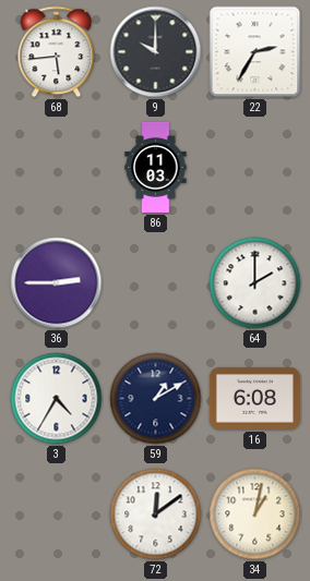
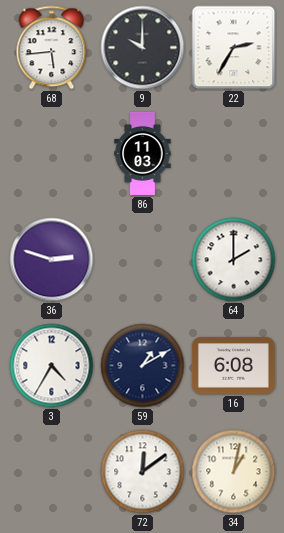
36: 2:45 -> 2:48
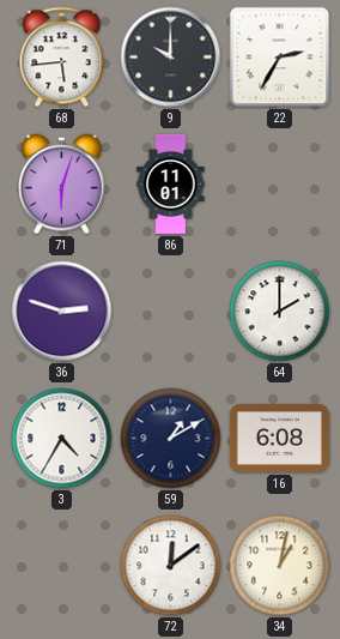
71: none -> 6:03
86: 11:03 -> 11:01
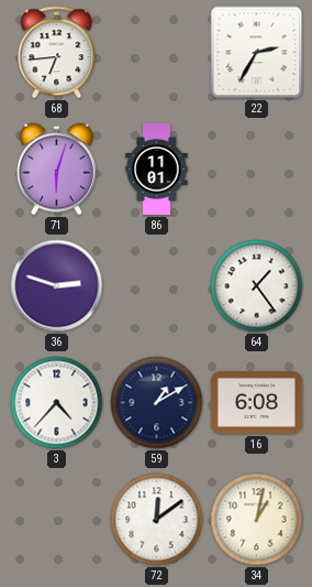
68: 5:44 -> 6:44
9: 10:00 -> none
64: 2:00 -> 1:24
3: 4:35 -> 4:37
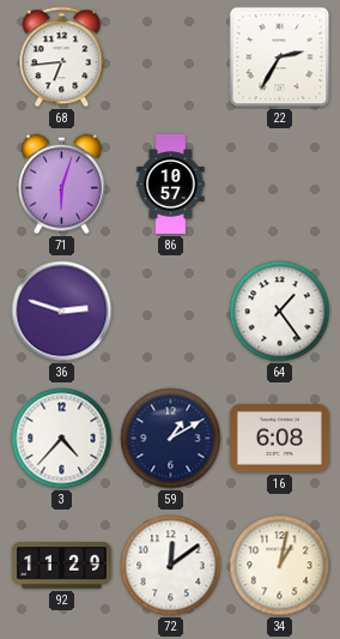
86: 11:01 -> 10:57
92: none -> 11:29
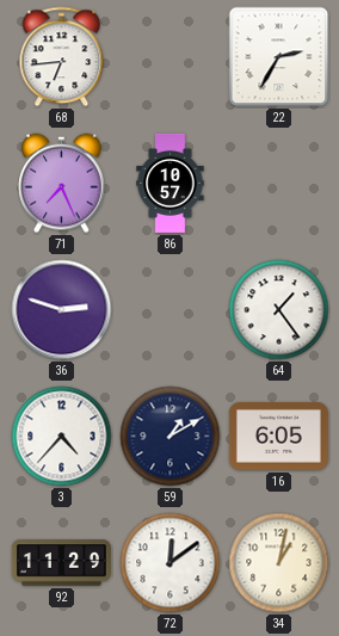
71: 6:03 -> 7:26
16: 6:08 -> 6:05
